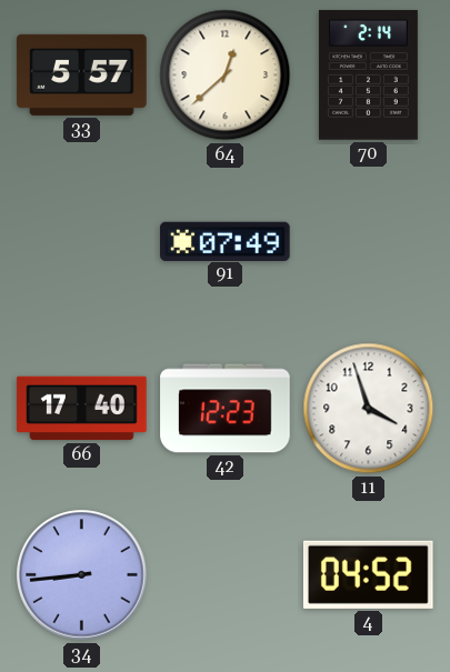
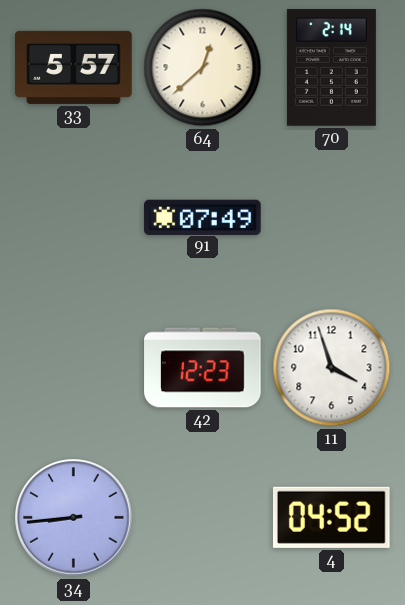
66: 17:40 -> none
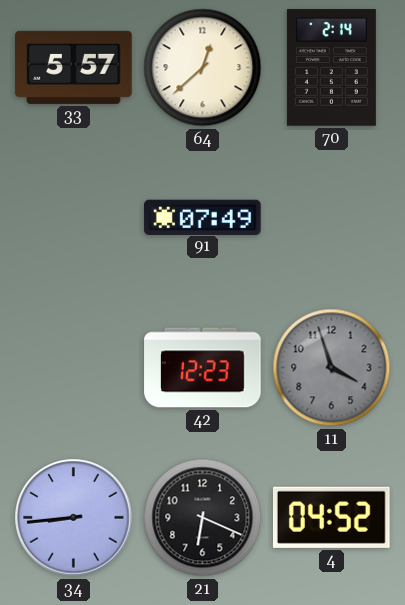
11 dial: white -> grey
21: none -> 6:19
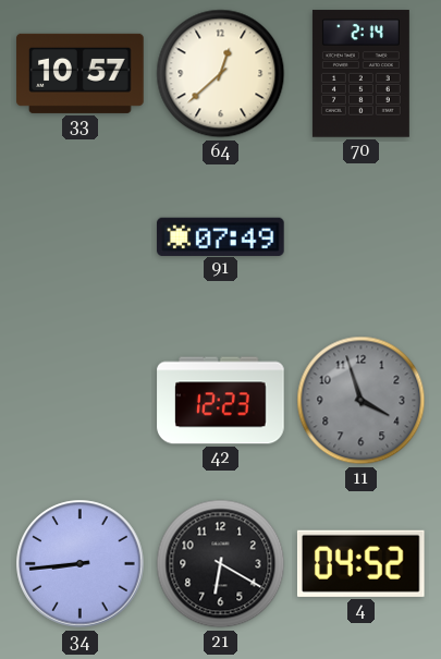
33: 5:57 -> 10:57
21: 6:19 -> 6:20
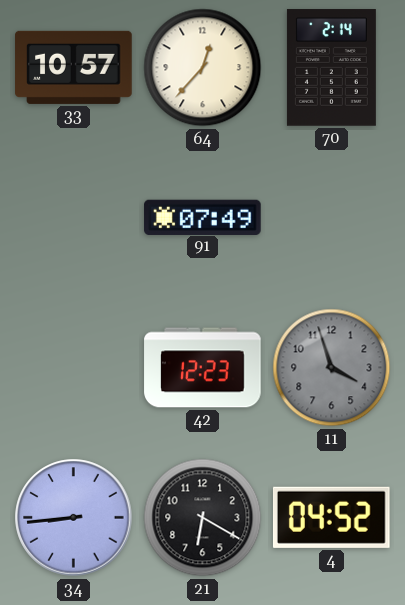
64: 12:38 -> 12:37
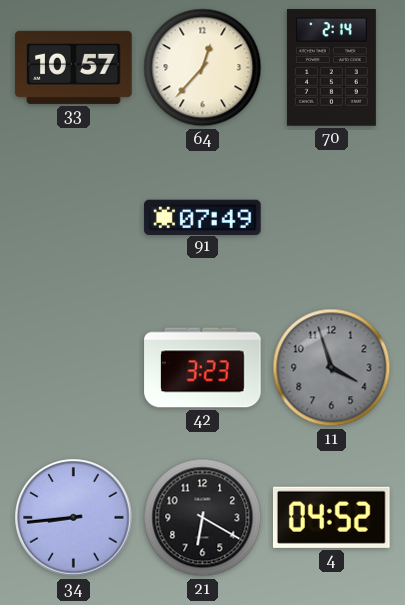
42: 12:23 -> 3:23
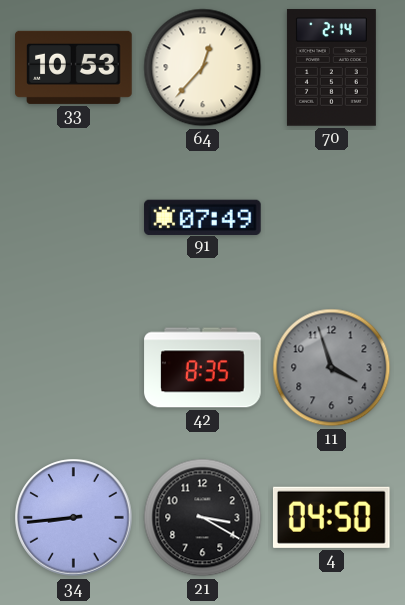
33: 10:57 -> 10:53
42: 3:23 -> 8:35
21: 6:20 -> 3:20
4: 04:52 -> 04:50
